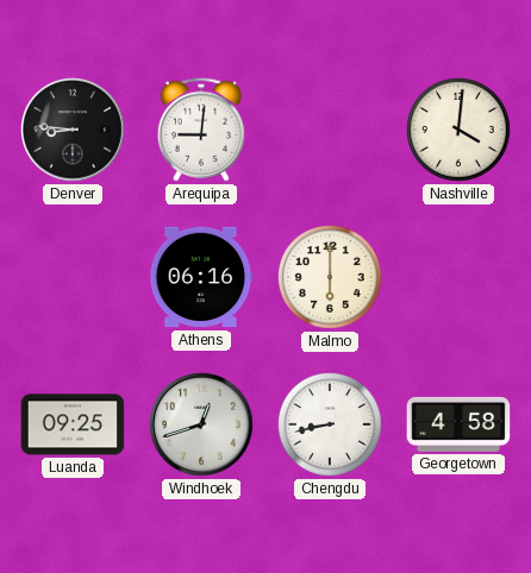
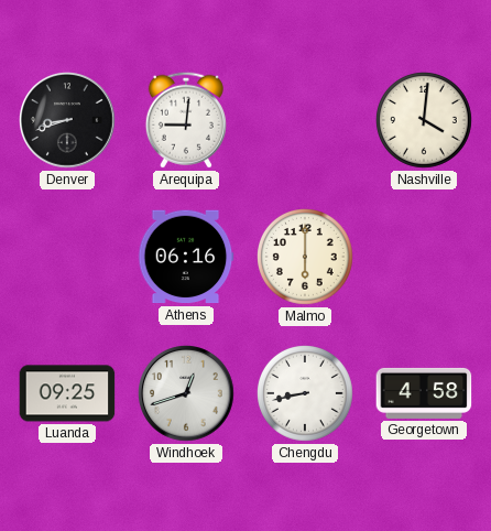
Denver: 8:46 -> 8:42
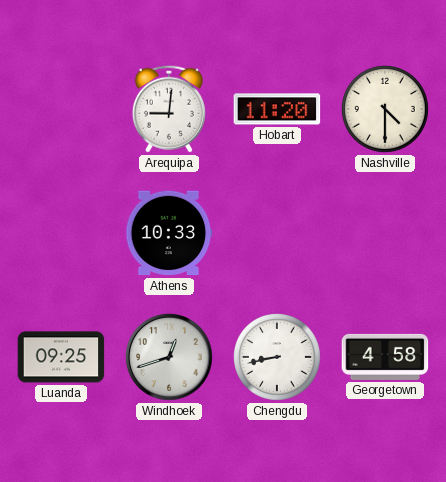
Denver: 8:42 -> none
Hobart: none -> 11:20
Nashville: 4:01 -> 4:30
Athens: 06:16 -> 10:33
Malmo: 6:00 -> none
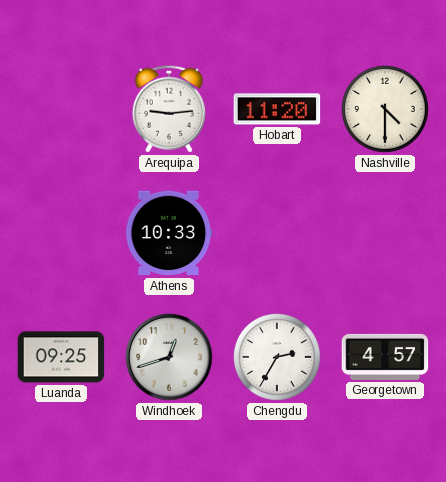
Arequipa: 9:01 -> 9:14
Chengdu: 8:43 -> 2:35
Georgetown: 4:58 -> 4:57
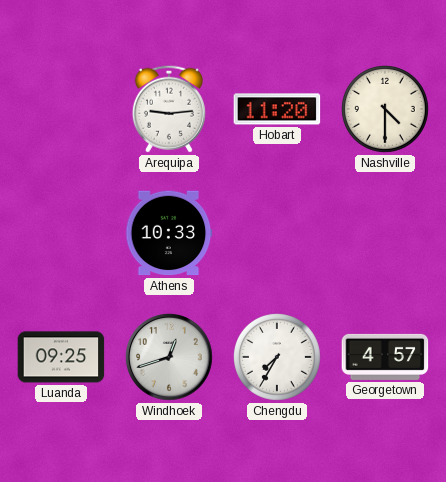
Chengdu: 2:35 -> 7:35
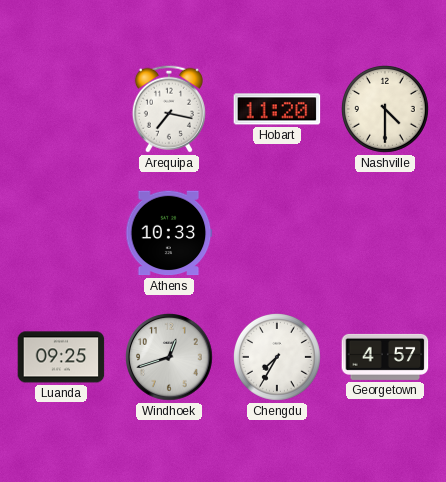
Arequipa: 9:14 -> 7:17
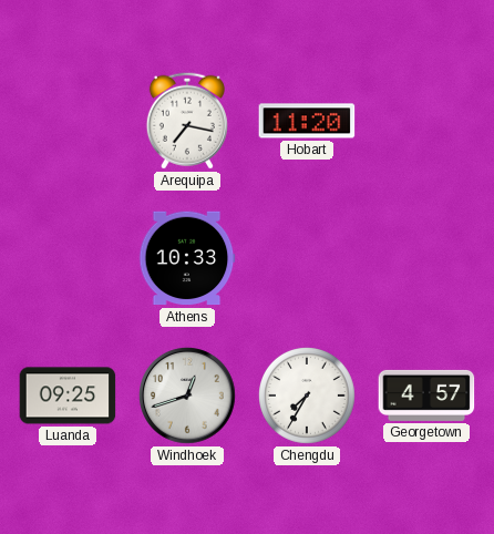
Nashville: 4:30 -> none
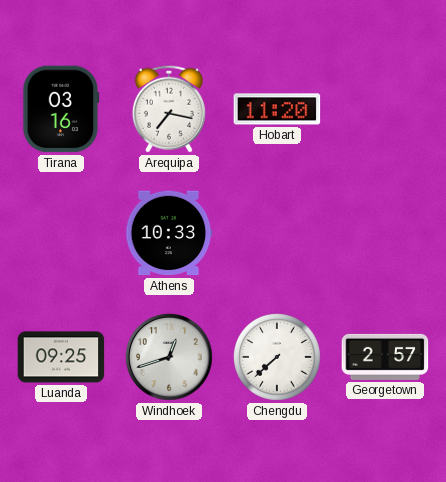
Tirana: none -> 03:16
Chengdu: 7:35 -> 7:38
Georgetown: 4:57 -> 2:57
